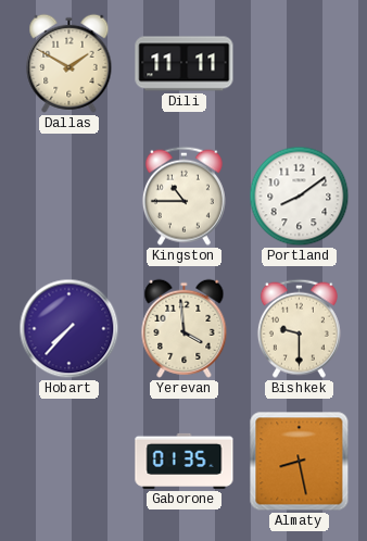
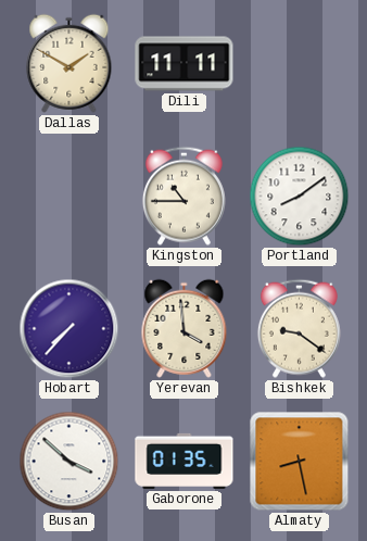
Bishkek: 9:30 -> 9:21
Busan: none -> 3:52
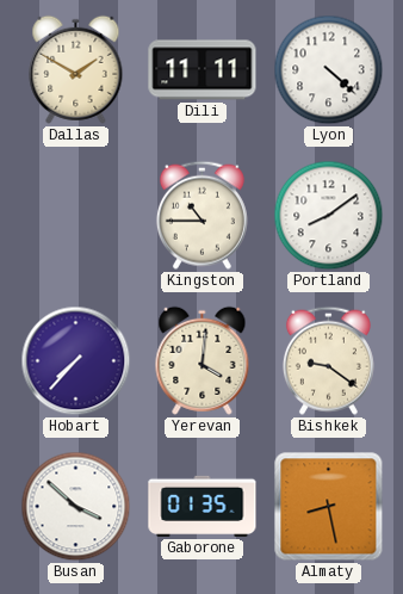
Lyon: none -> 4:22
Yerevan: 3:59 -> 4:01
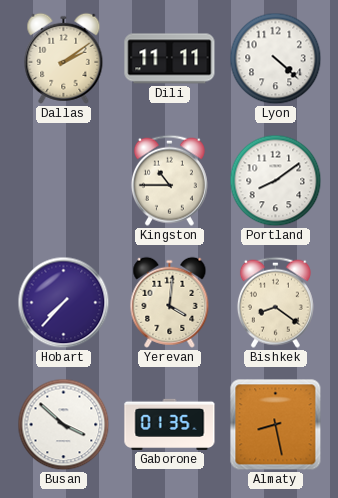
Dallas: 1:50 -> 2:09
Bishkek: 9:21 -> 8:21
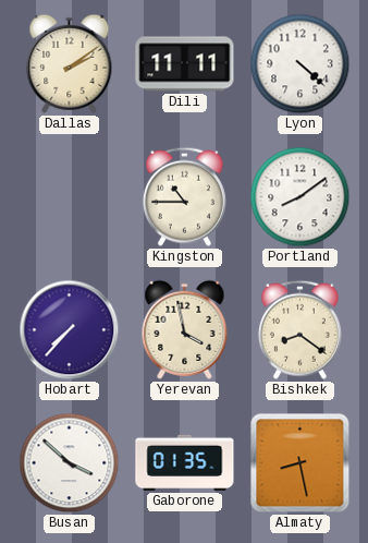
Yerevan: 4:01 -> 3:58
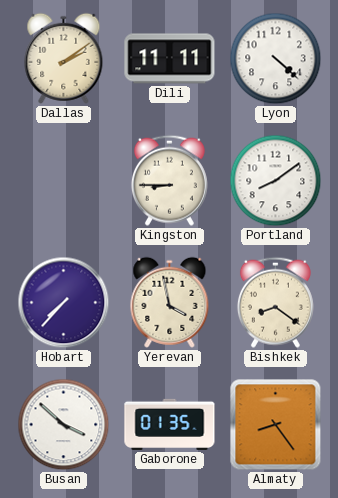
Kingston: 10:45 -> 8:45
Almaty: 8:28 -> 8:24
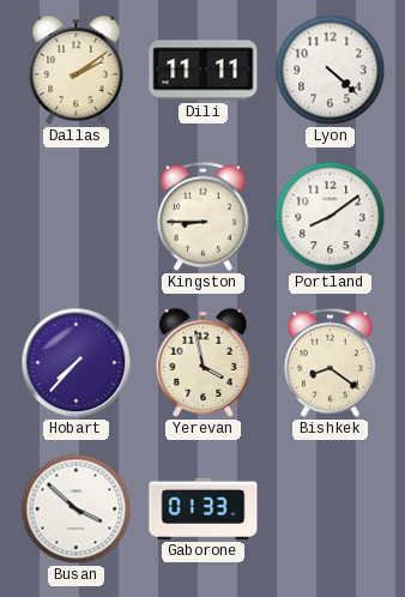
Gaborone: 01:35 -> 01:33
Almaty: 8:24 -> none
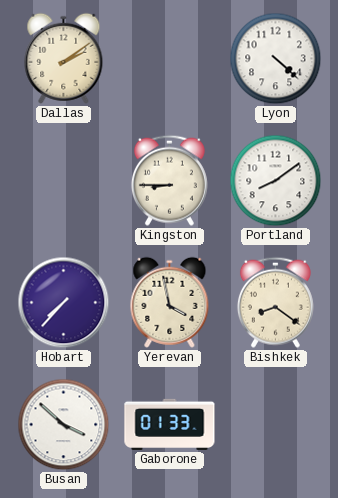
Dili: 11:11 -> none
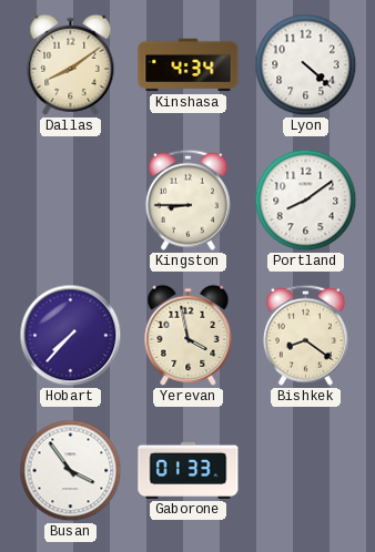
Dallas: 2:09 -> 8:09
Kinshasa: none -> 4:34
Busan: 3:52 -> 3:54
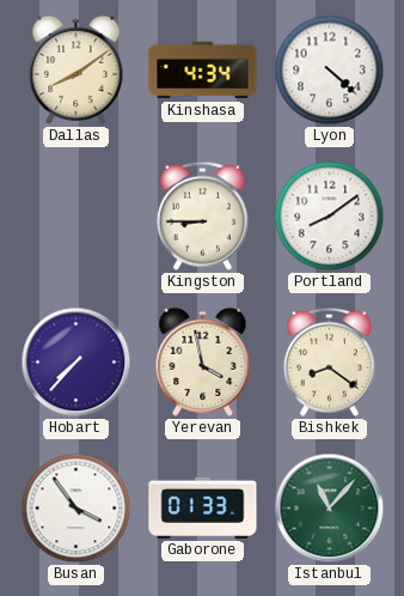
Istanbul: none -> 11:07
